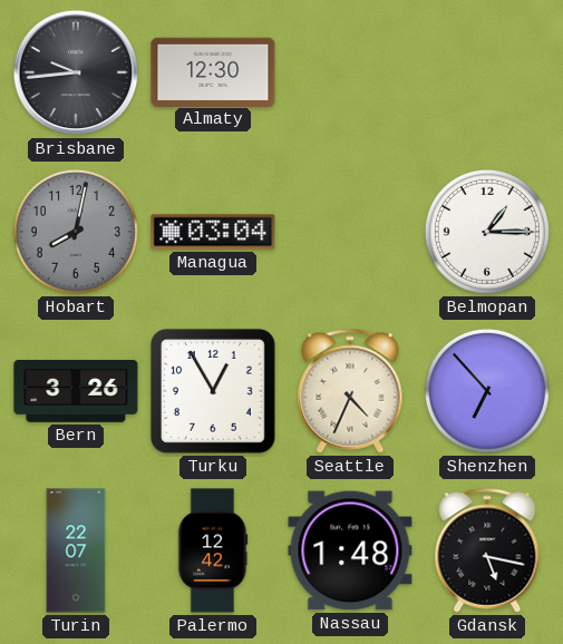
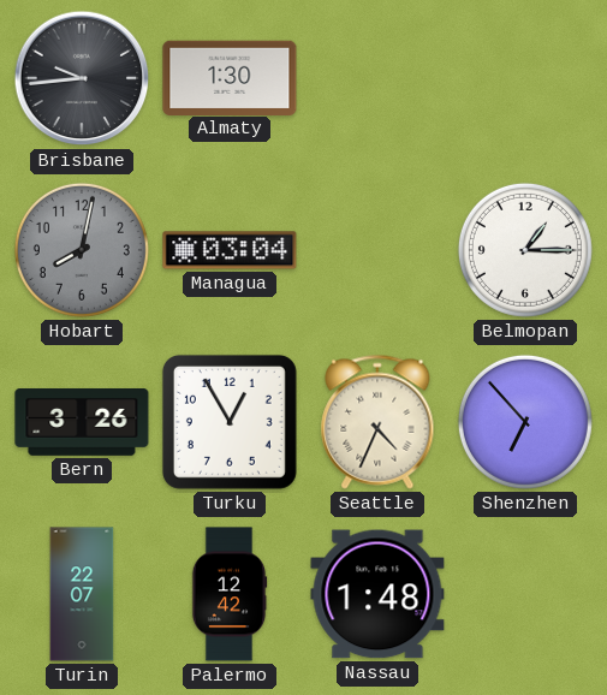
Almaty: 12:30 -> 1:30
Gdansk: 5:17 -> none
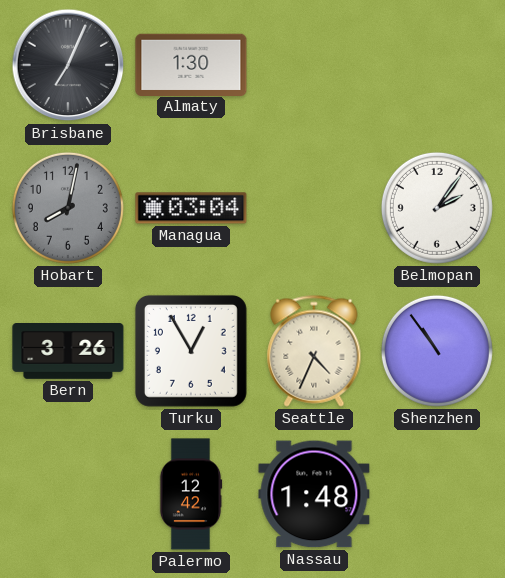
Brisbane: 9:44 -> 7:04
Belmopan: 1:15 -> 2:06
Shenzhen: 6:53 -> 10:54
Turin: 22:07 -> none
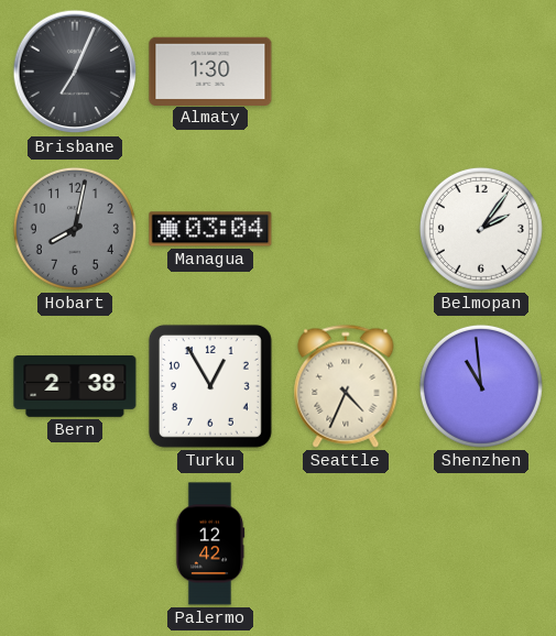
Bern: 3:26 -> 2:38
Shenzhen: 10:54 -> 10:59
Nassau: 1:48 -> none
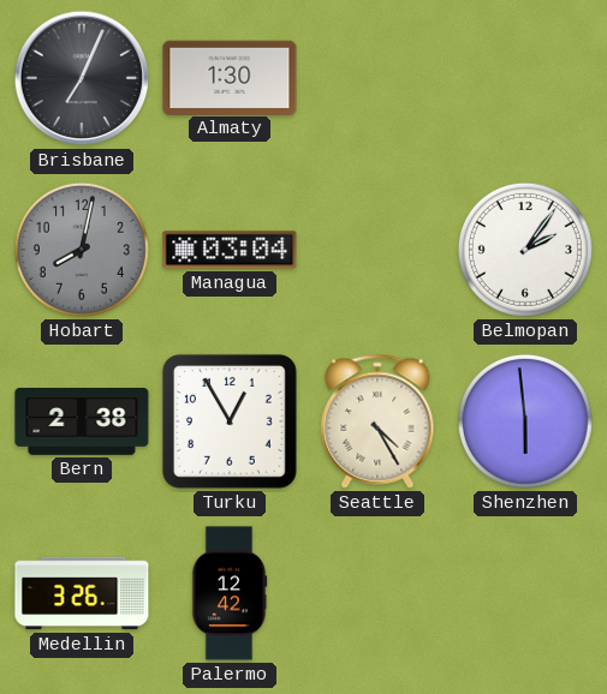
Seattle: 4:34 -> 4:25
Shenzhen: 10:59 -> 5:59
Medellin: none -> 3:26
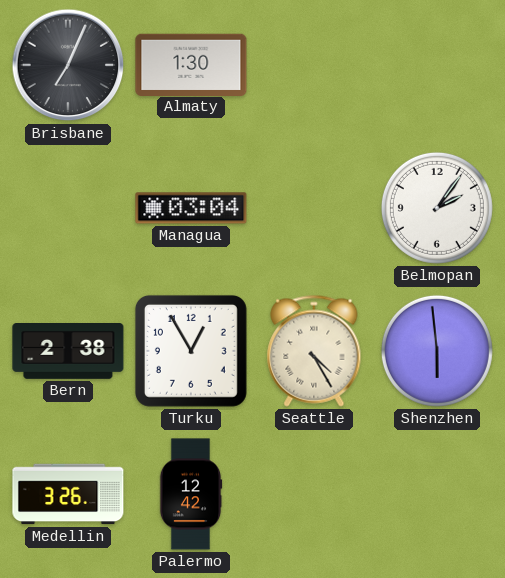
Hobart: 8:02 -> none
